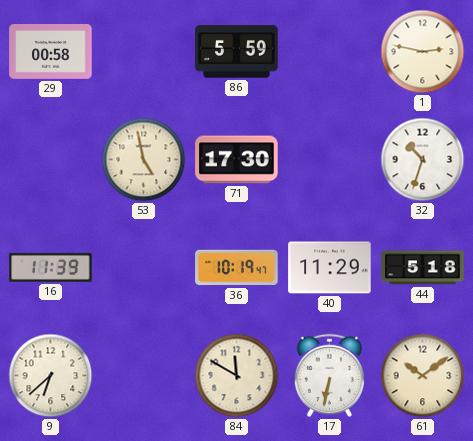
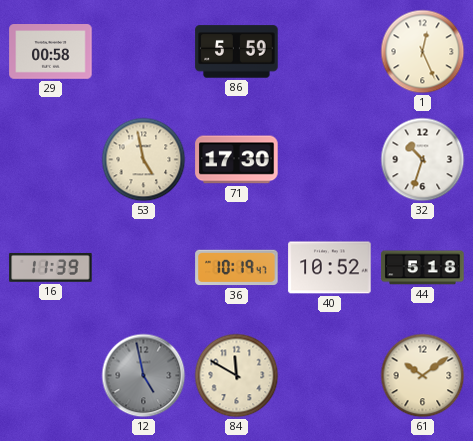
1: 2:47 -> 12:26
40: 11:29 -> 10:52
9: 6:38 -> none
12: none -> 4:58
17: 6:32 -> none
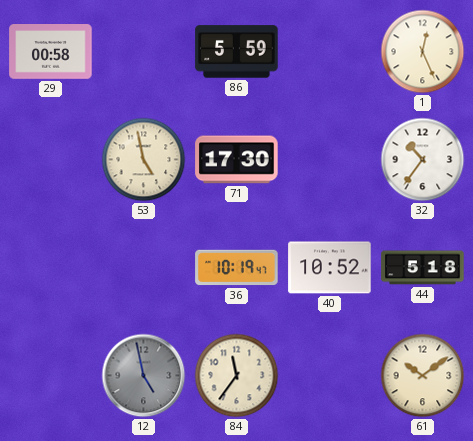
32: 10:33 -> 10:36
16: 11:39 -> none
84: 11:50 -> 11:36
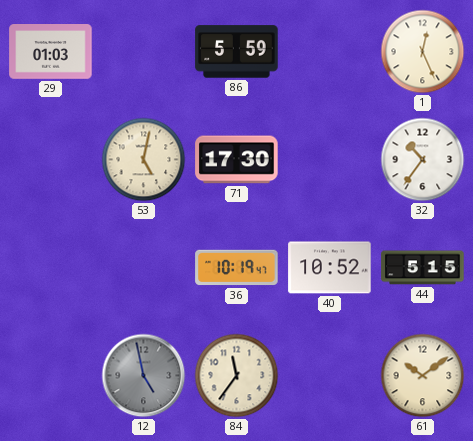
29: 00:58 -> 01:03
53: 4:58 -> 5:02
44: 5:18 -> 5:15
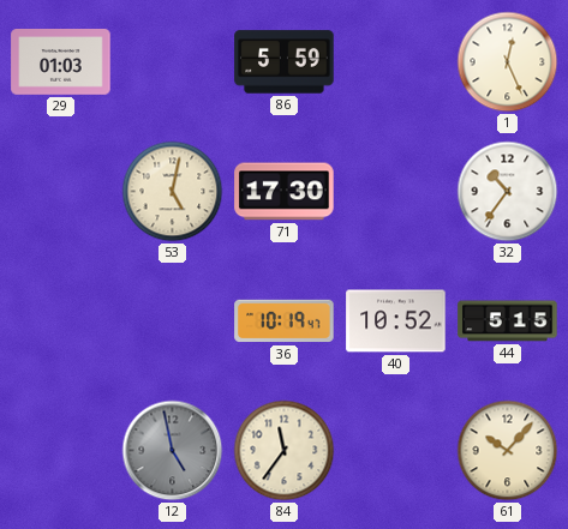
61: 10:09 -> 10:07
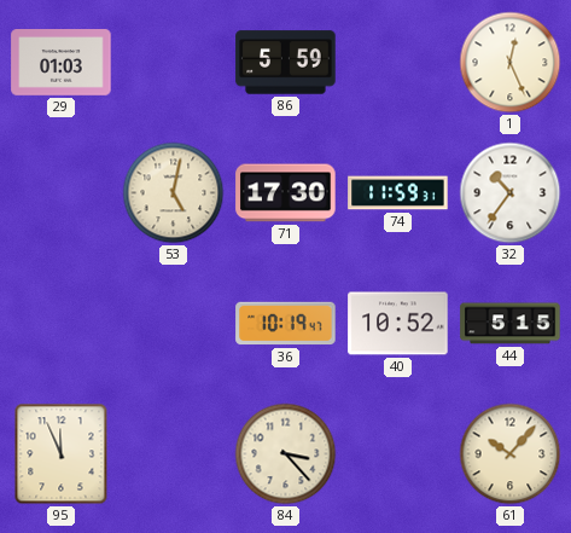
74: none -> 11:59
95: none -> 11:56
12: 4:58 -> none
84: 11:36 -> 3:23
